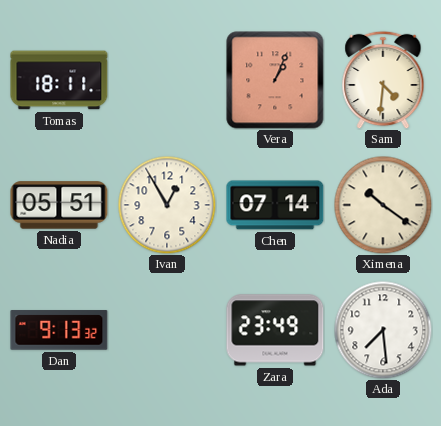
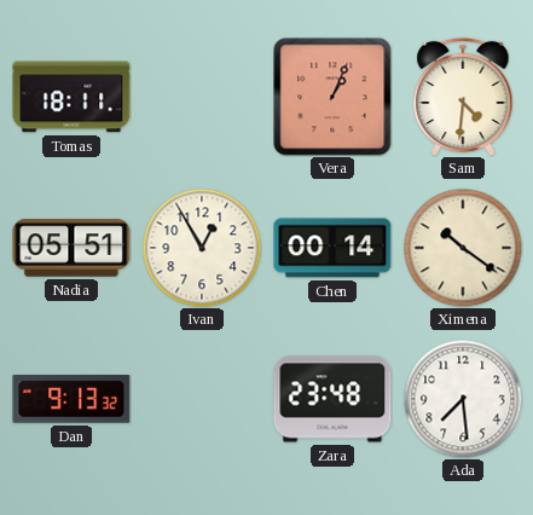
Chen: 07:14 -> 00:14
Zara: 23:49 -> 23:48
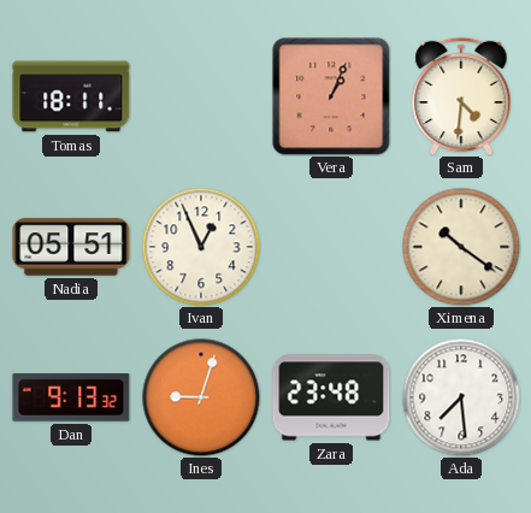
Ivan: 12:55 -> 12:56
Chen: 00:14 -> none
Ines: none -> 9:03
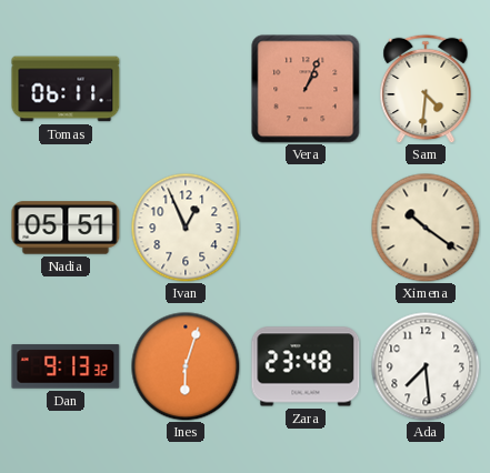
Tomas: 18:11 -> 06:11
Ines: 9:03 -> 6:03
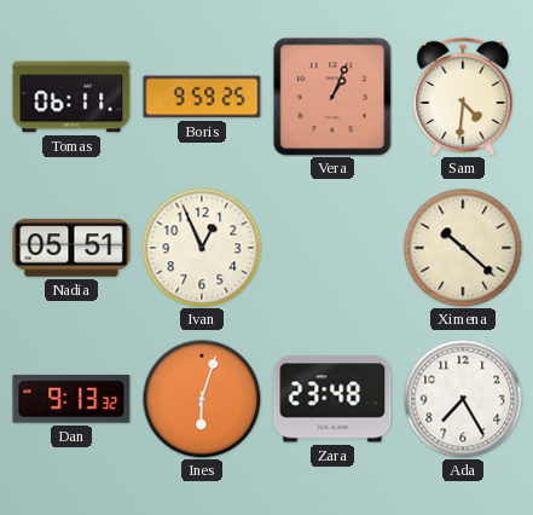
Boris: none -> 9:59
Ximena: 10:21 -> 10:22
Ada: 7:29 -> 7:25
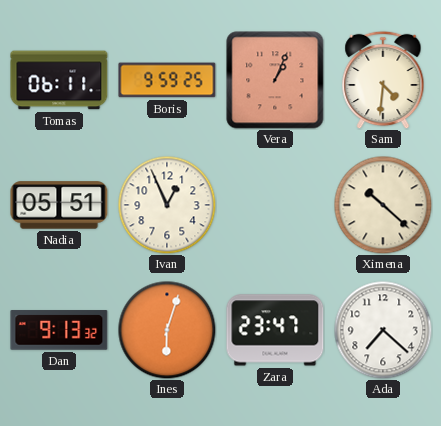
Zara: 23:48 -> 23:47
Ada: 7:25 -> 7:22
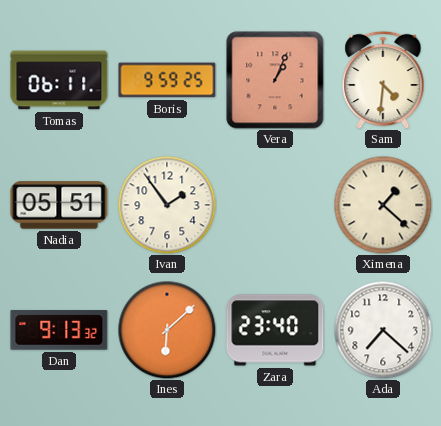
Ivan: 12:56 -> 1:54
Ximena: 10:22 -> 1:22
Ines: 6:03 -> 6:08
Zara: 23:47 -> 23:40
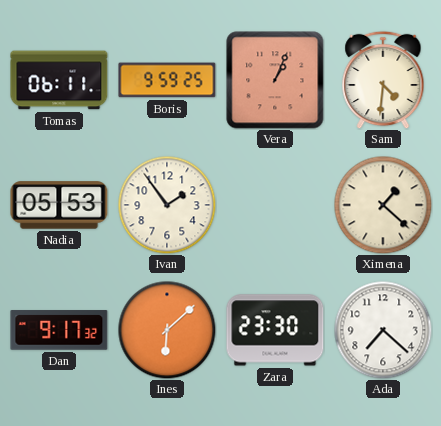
Nadia: 05:51 -> 05:53
Dan: 9:13 -> 9:17
Zara: 23:40 -> 23:30
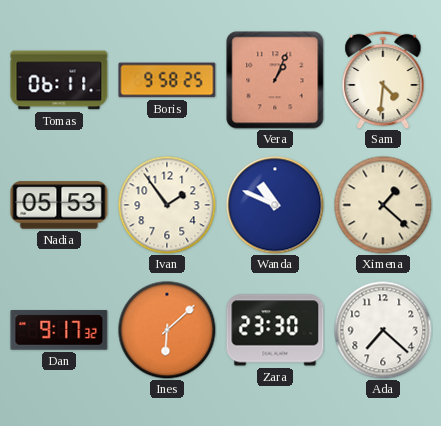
Boris: 9:59 -> 9:58
Wanda: none -> 10:49
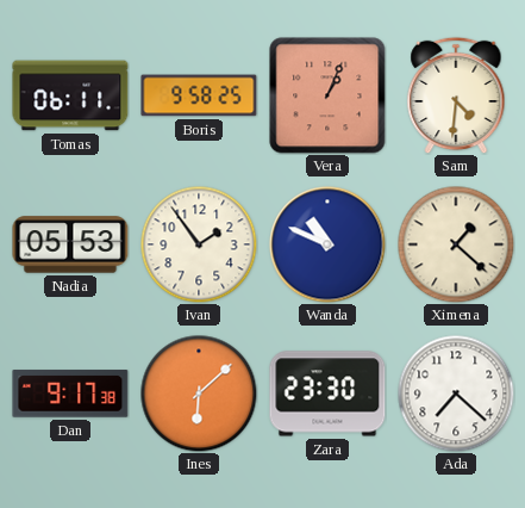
Dan: 9:17:32 -> 9:17:38
